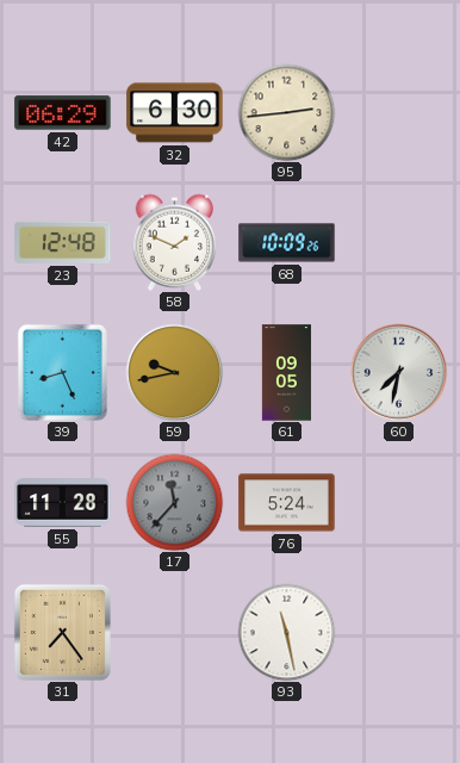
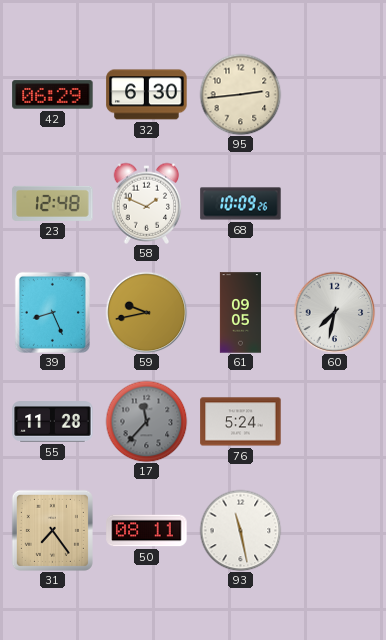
50: none -> 08:11
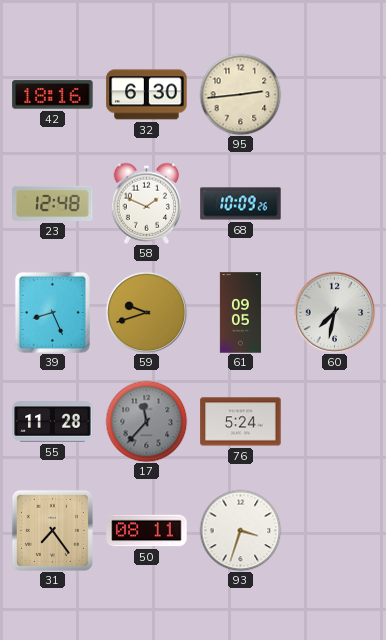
42: 06:29 -> 18:16
59: 9:43 -> 9:42
93: 11:28 -> 3:33
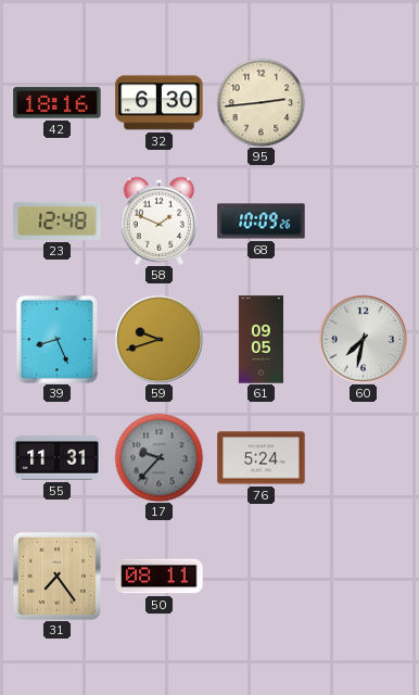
55: 11:28 -> 11:31
17: 11:37 -> 9:37
93: 3:33 -> none
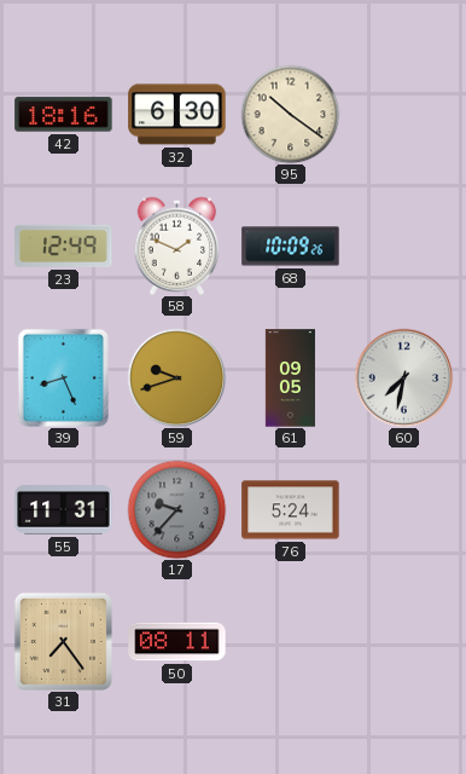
95: 2:44 -> 10:21
23: 12:48 -> 12:49
